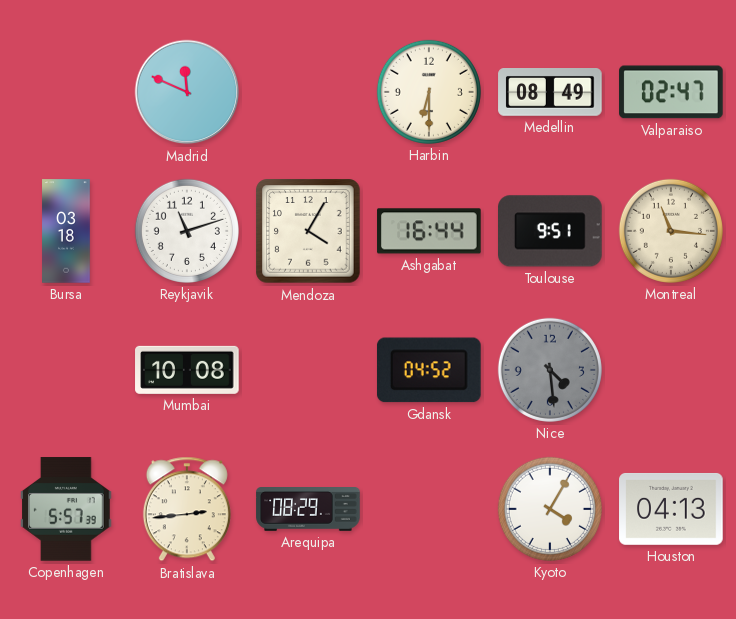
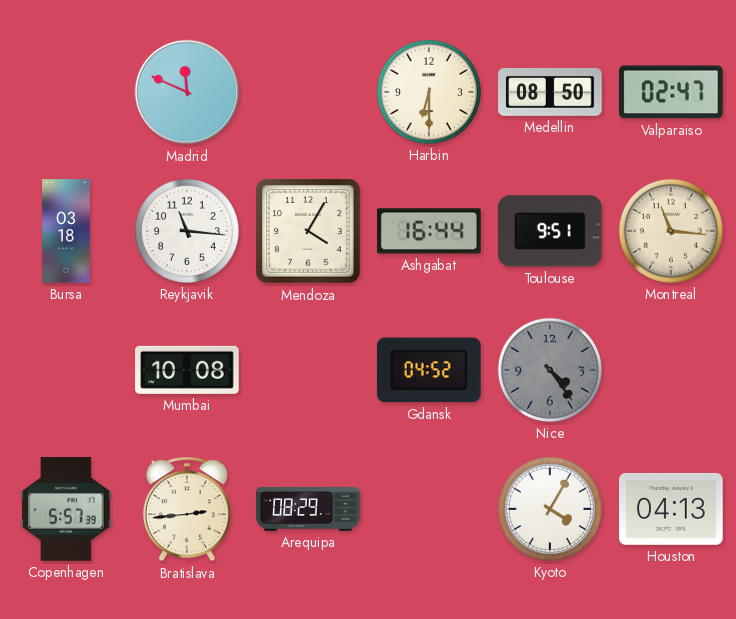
Medellin: 08:49 -> 08:50
Reykjavik: 11:12 -> 11:16
Nice: 4:29 -> 4:24
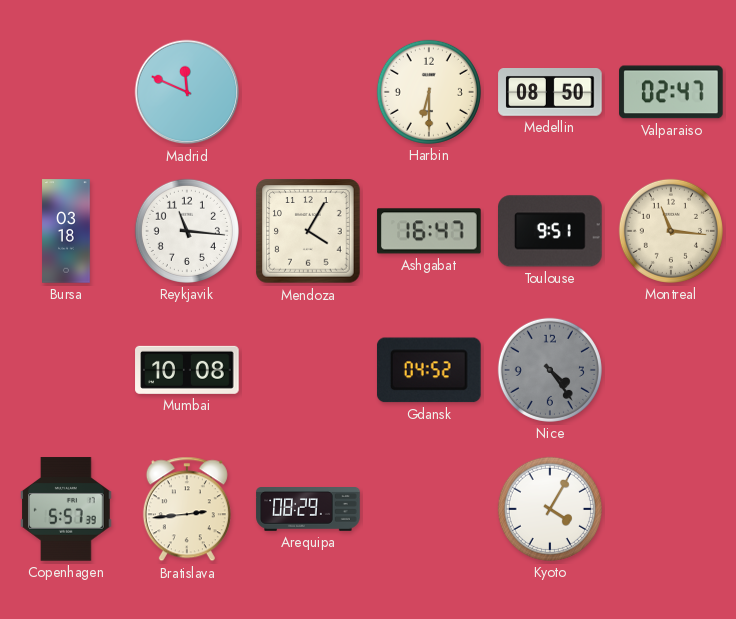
Ashgabat: 16:44 -> 16:47
Houston: 04:13 -> none
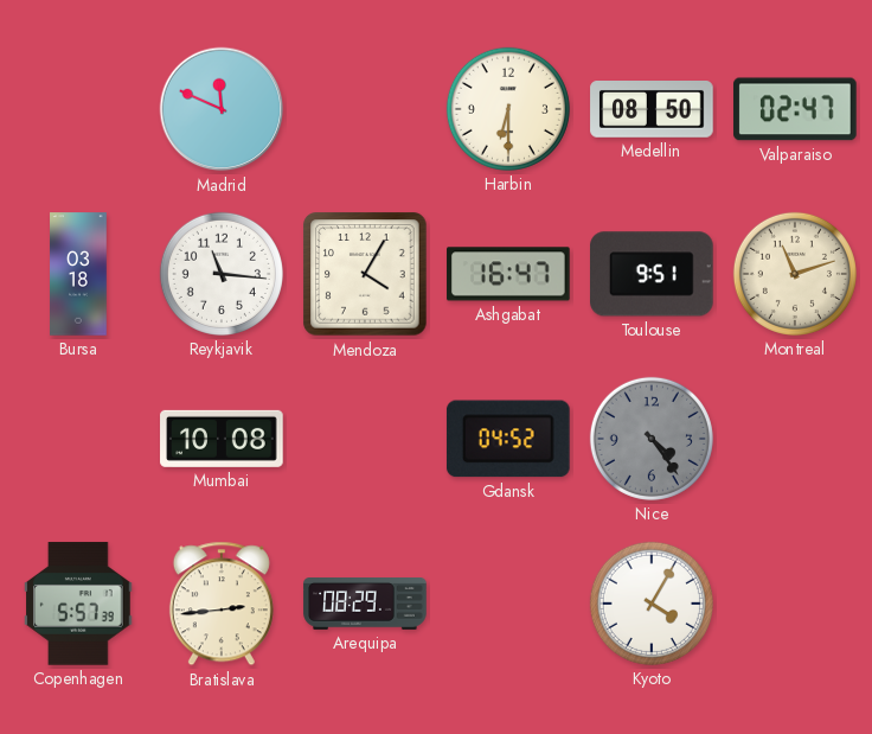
Montreal: 11:16 -> 11:12
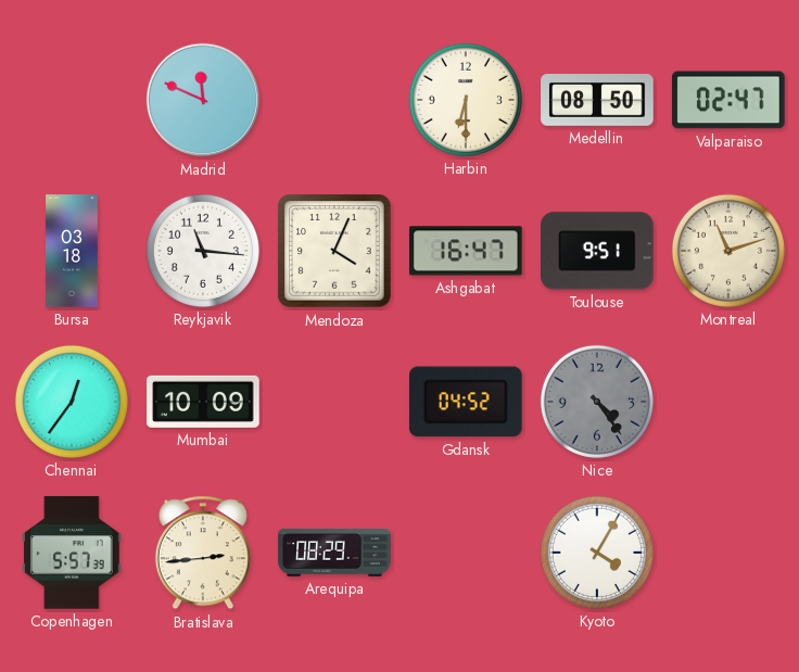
Mendoza: 4:05 -> 4:04
Chennai: none -> 12:36
Mumbai: 10:08 -> 10:09
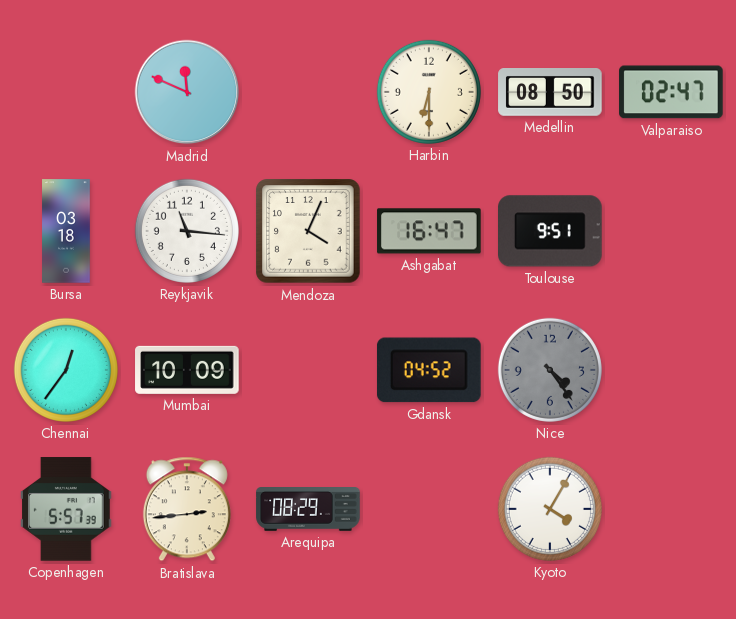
Montreal: 11:12 -> none
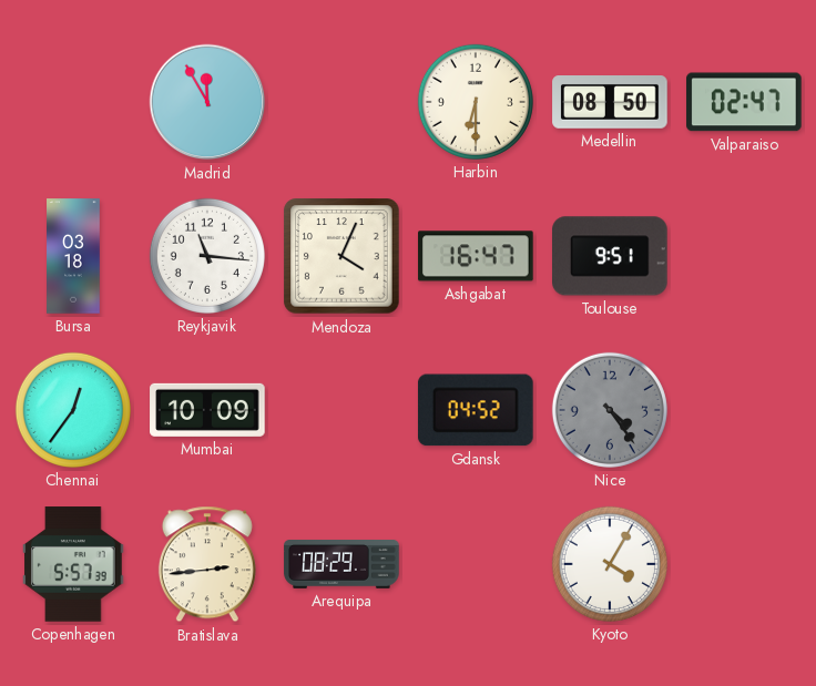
Madrid: 11:49 -> 11:55
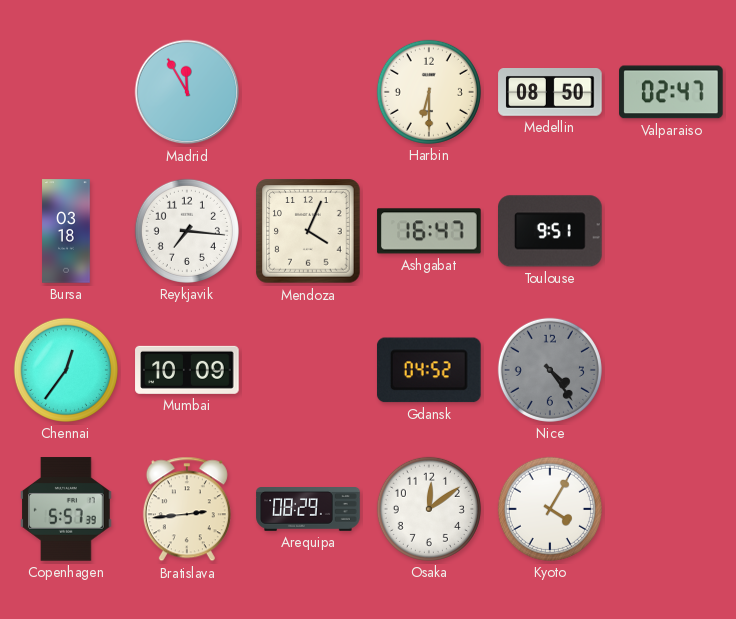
Reykjavik: 11:16 -> 7:16
Osaka: none -> 12:09
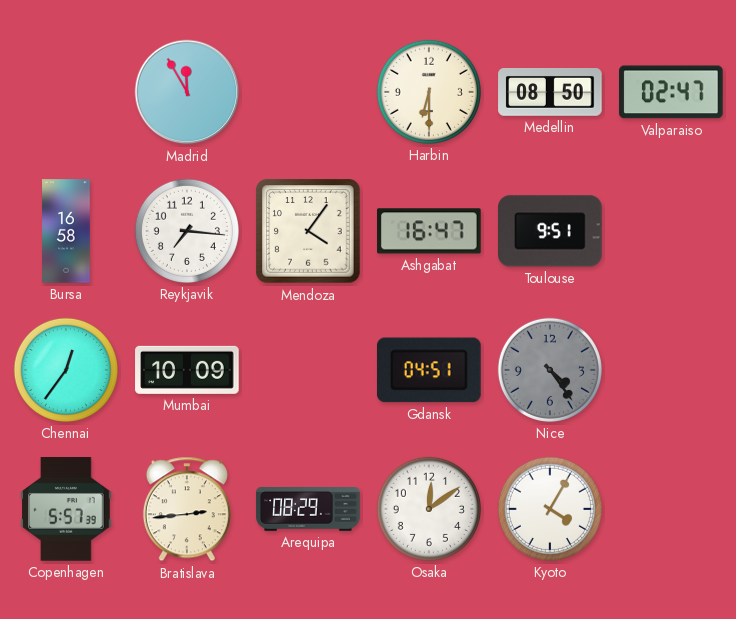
Bursa: 03:18 -> 16:58
Mendoza: 4:04 -> 4:06
Gdansk: 04:52 -> 04:51
